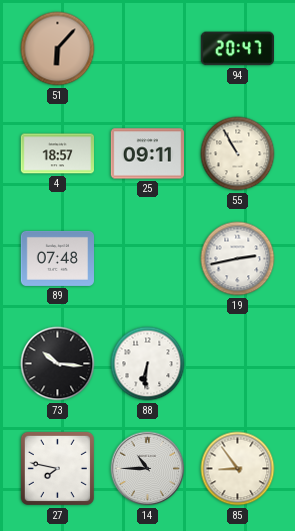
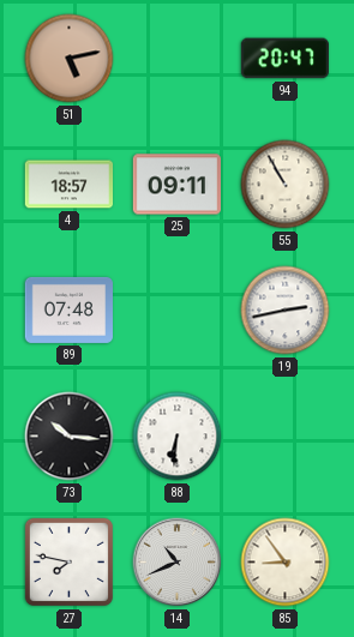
51: 6:07 -> 5:13
14: 10:45 -> 10:41
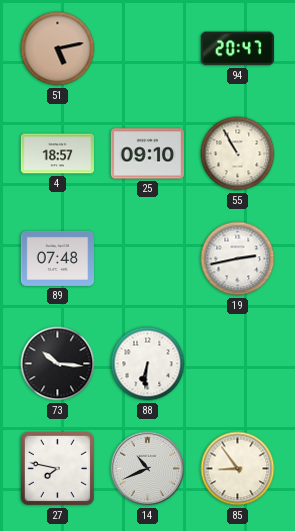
25: 09:11 -> 09:10
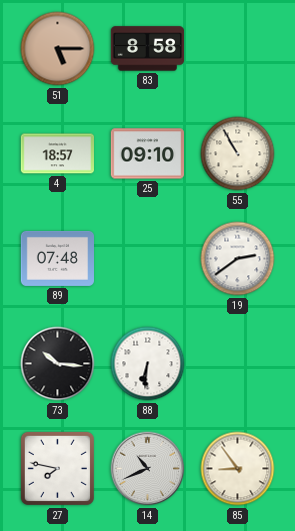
51: 5:13 -> 5:15
83: none -> 8:58
94: 20:47 -> none
19: 2:43 -> 2:39
